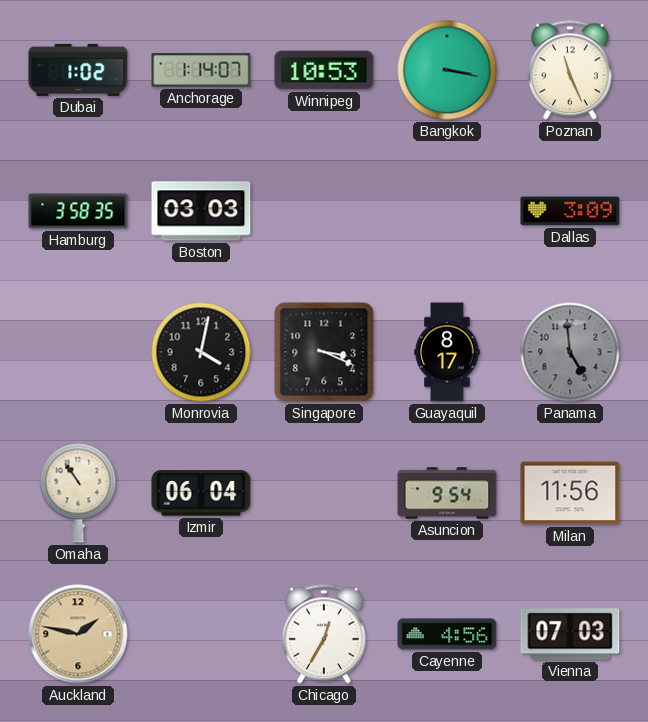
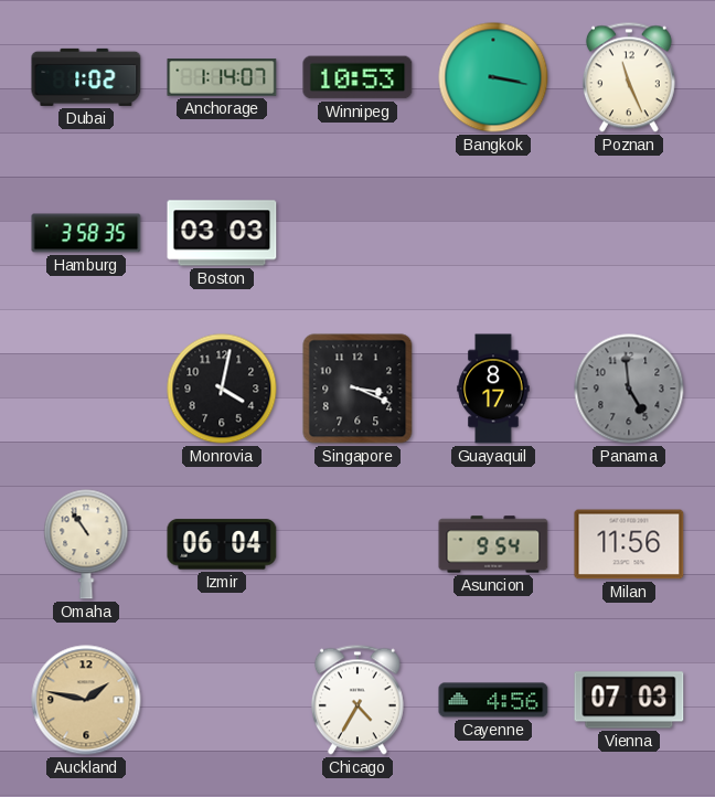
Dallas: 3:09 -> none
Chicago: 12:35 -> 4:35
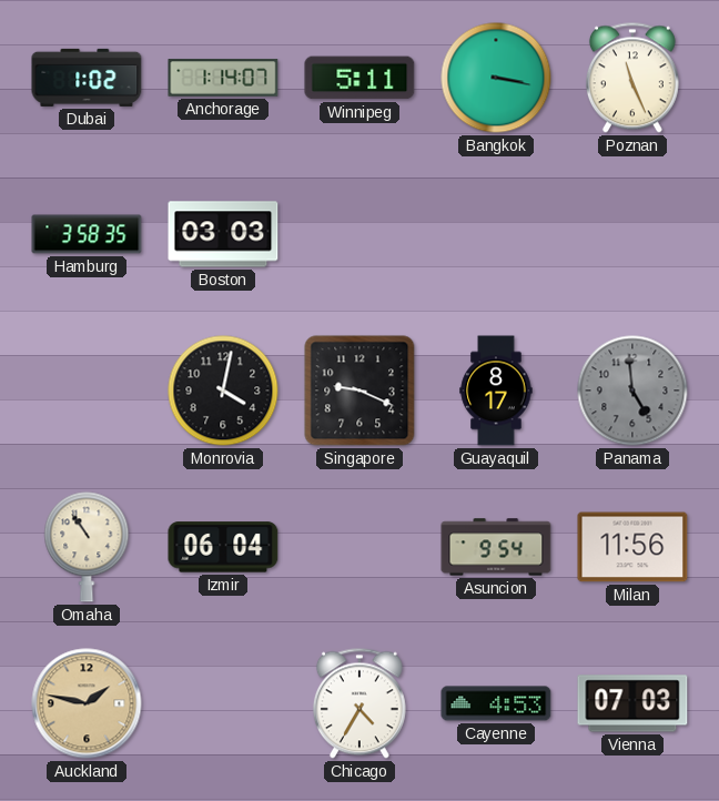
Winnipeg: 10:53 -> 5:11
Singapore: 3:19 -> 9:19
Cayenne: 4:56 -> 4:53
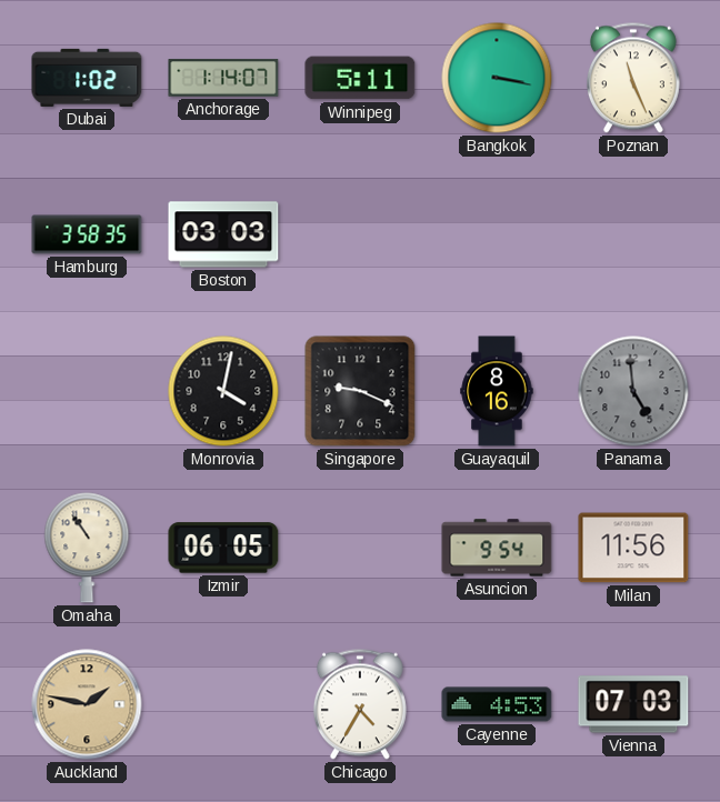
Guayaquil: 8:17 -> 8:16
Izmir: 06:04 -> 06:05
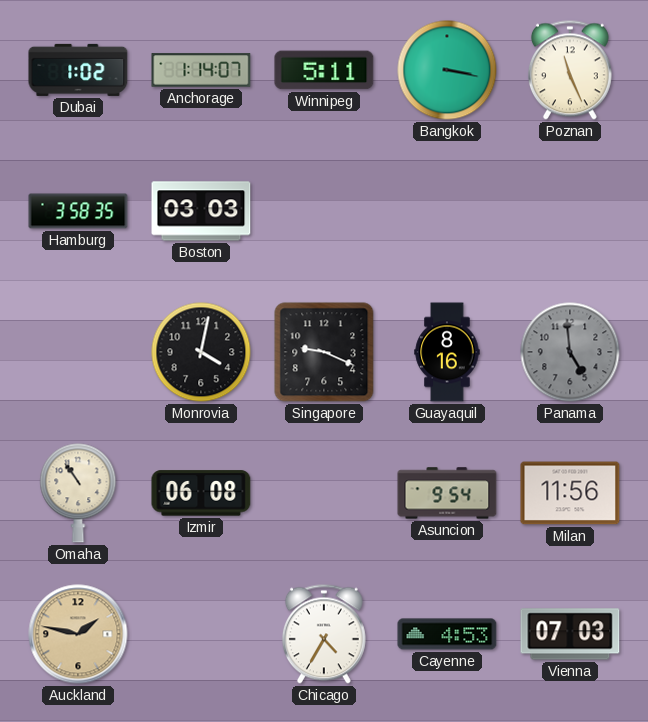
Izmir: 06:05 -> 06:08
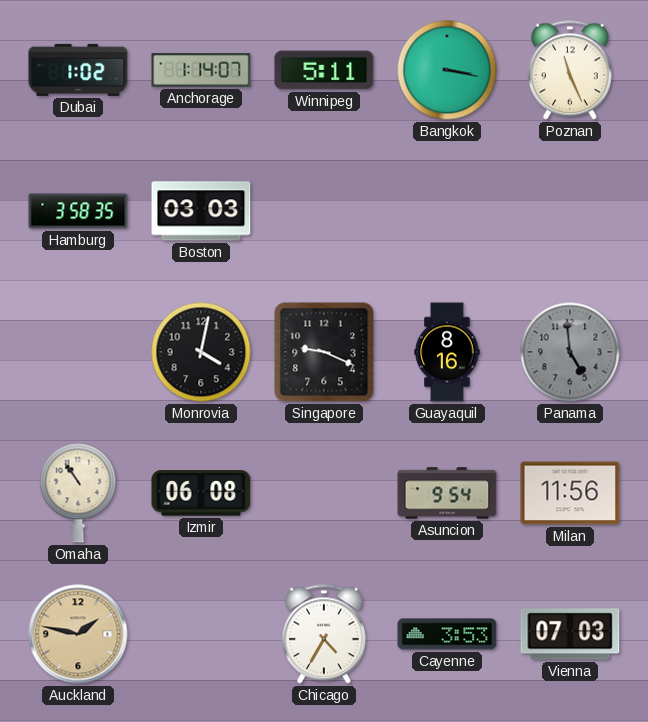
Cayenne: 4:53 -> 3:53
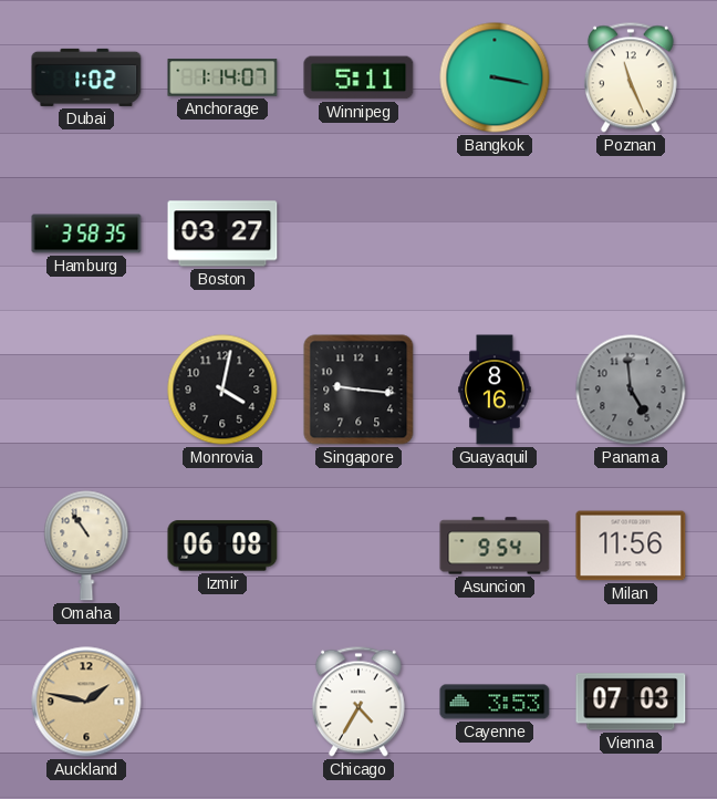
Boston: 03:03 -> 03:27
Singapore: 9:19 -> 9:16
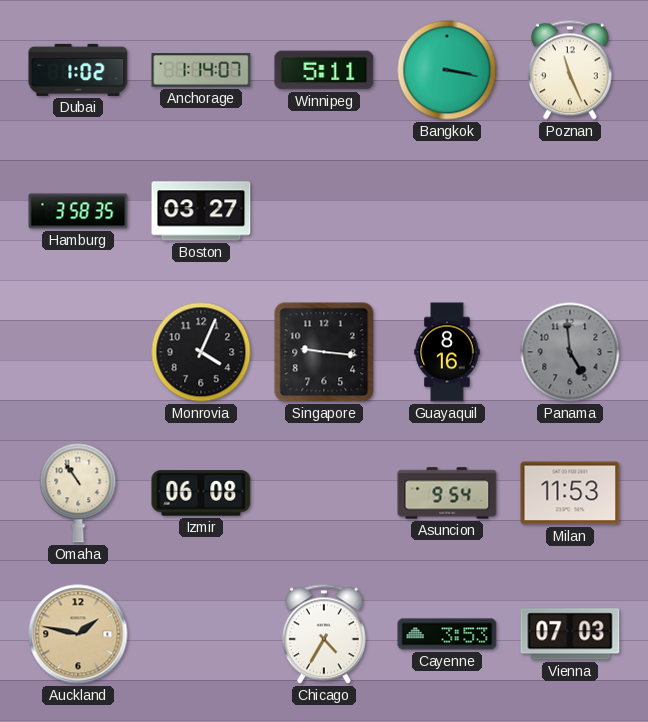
Monrovia: 4:02 -> 4:04
Milan: 11:56 -> 11:53
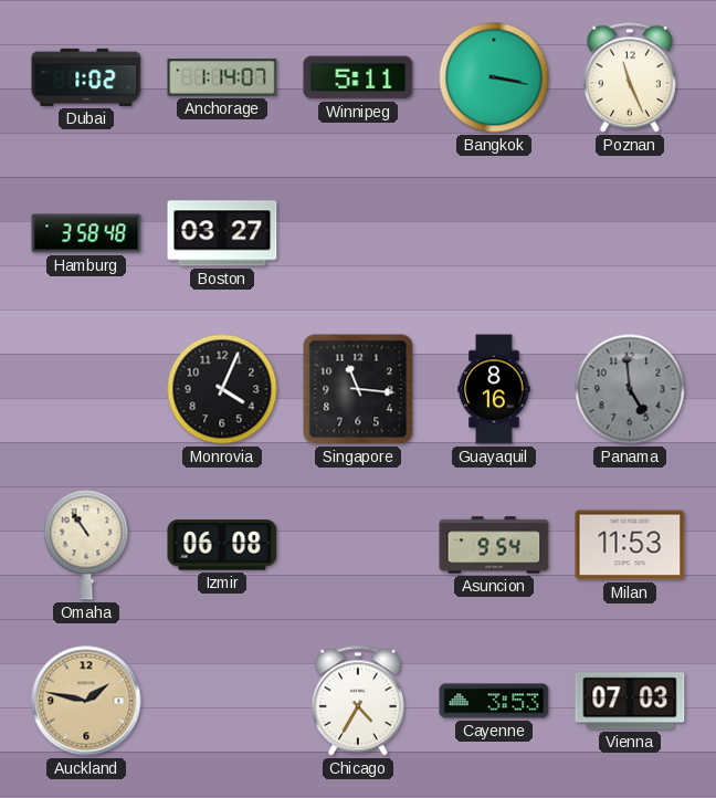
Hamburg: 3:58:35 -> 3:58:48
Singapore: 9:16 -> 11:16
